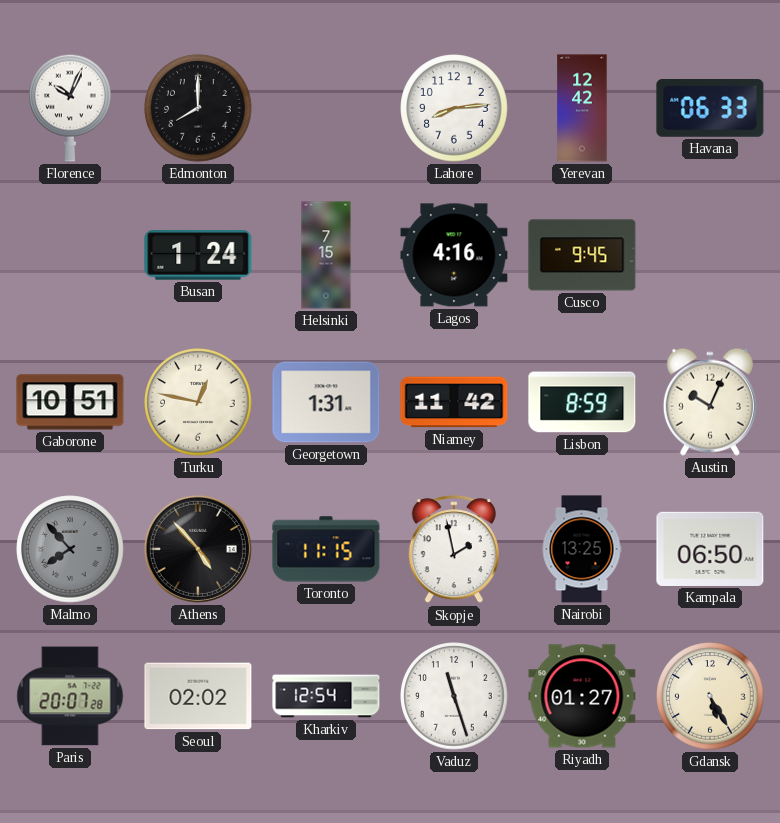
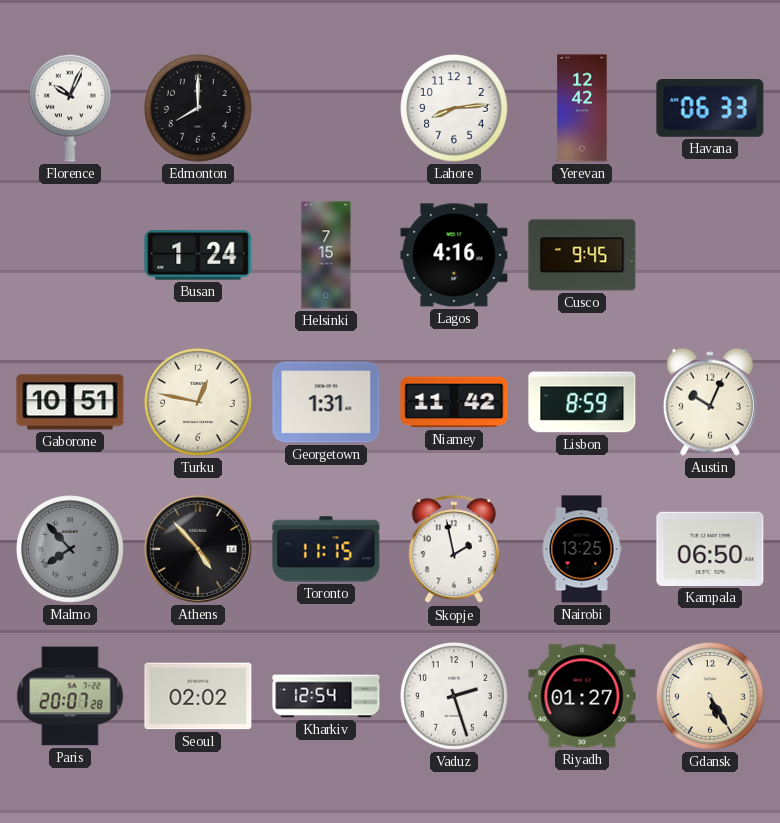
Vaduz: 11:27 -> 2:27
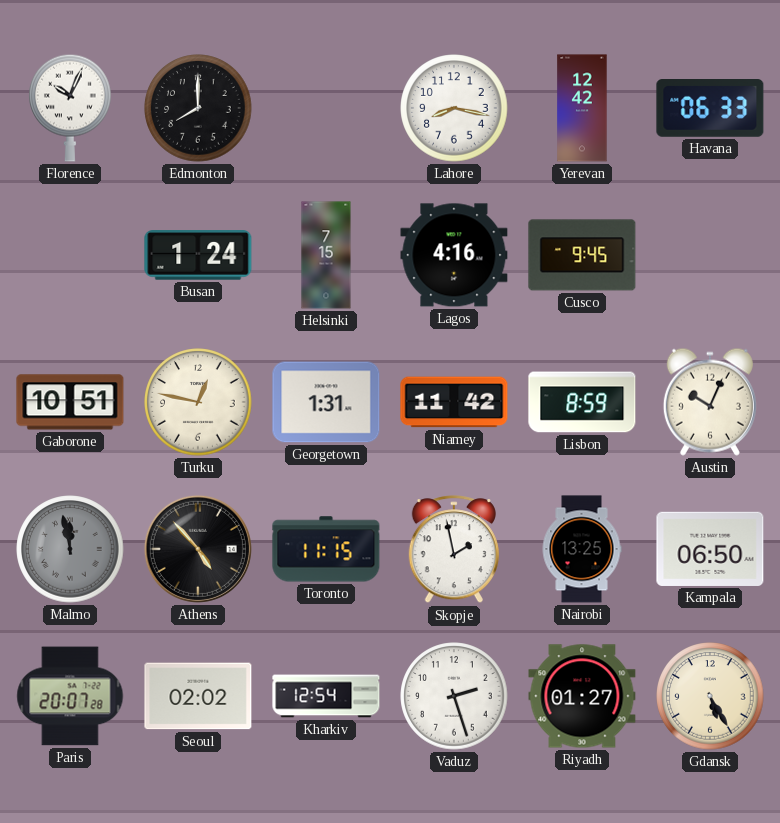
Lahore: 8:14 -> 8:17
Malmo: 7:53 -> 11:58
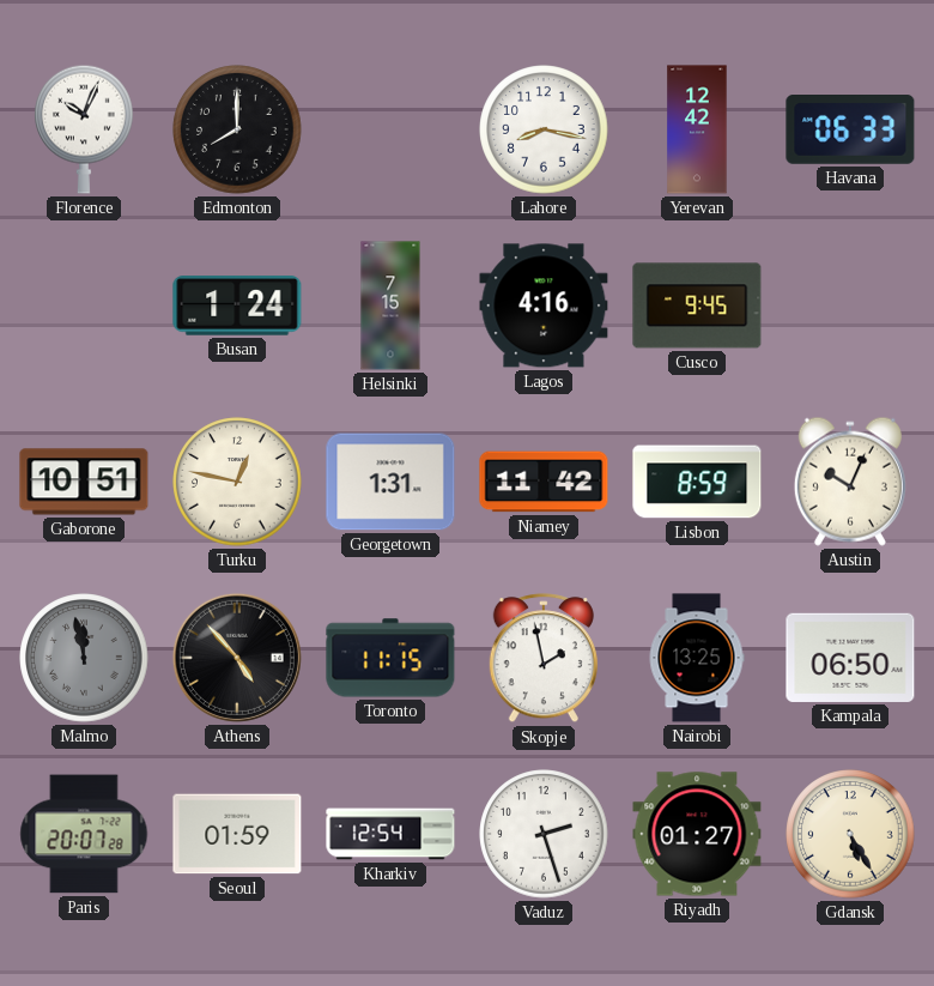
Seoul: 02:02 -> 01:59
